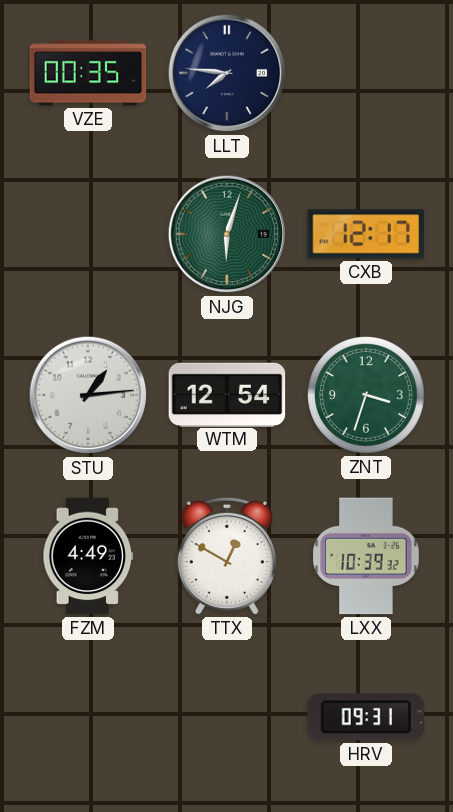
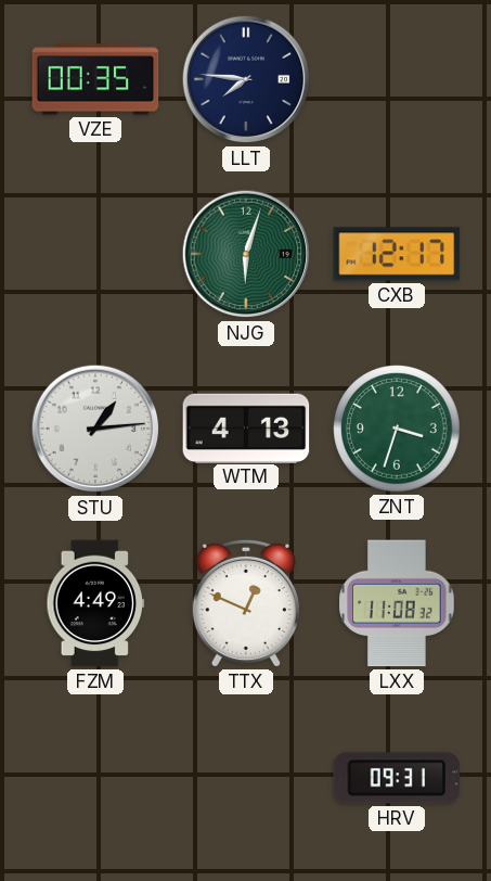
WTM: 12:54 -> 4:13
TTX: 12:50 -> 12:49
LXX: 10:39 -> 11:08
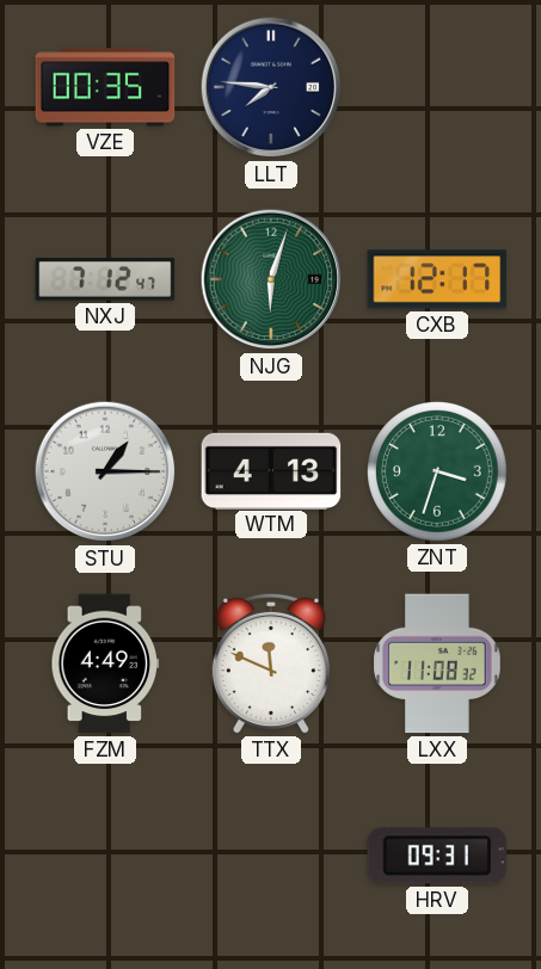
NXJ: none -> 7:12
STU: 1:14 -> 1:15
TTX: 12:49 -> 11:49
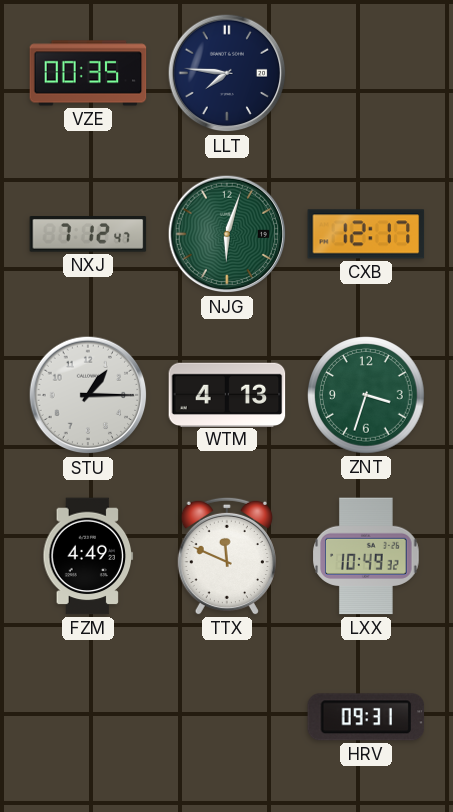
LXX: 11:08 -> 10:49
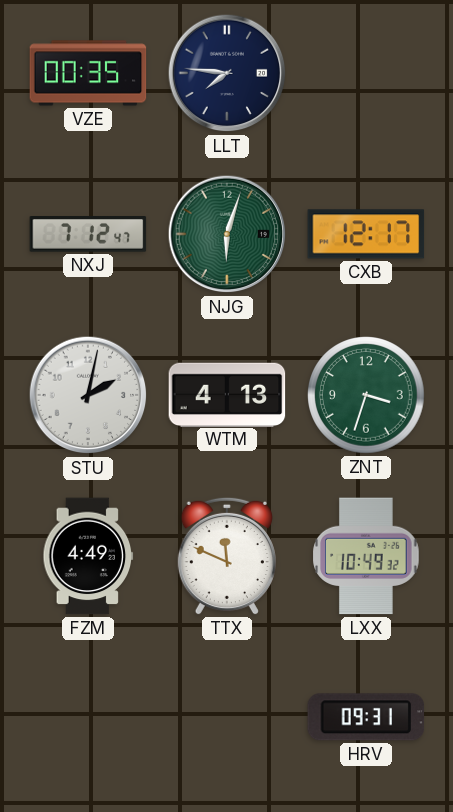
STU: 1:15 -> 2:02
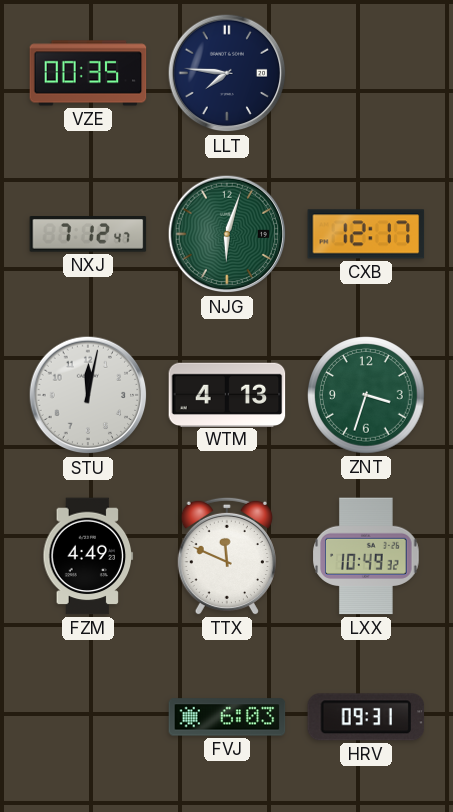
STU: 2:02 -> 12:02
FVJ: none -> 6:03
